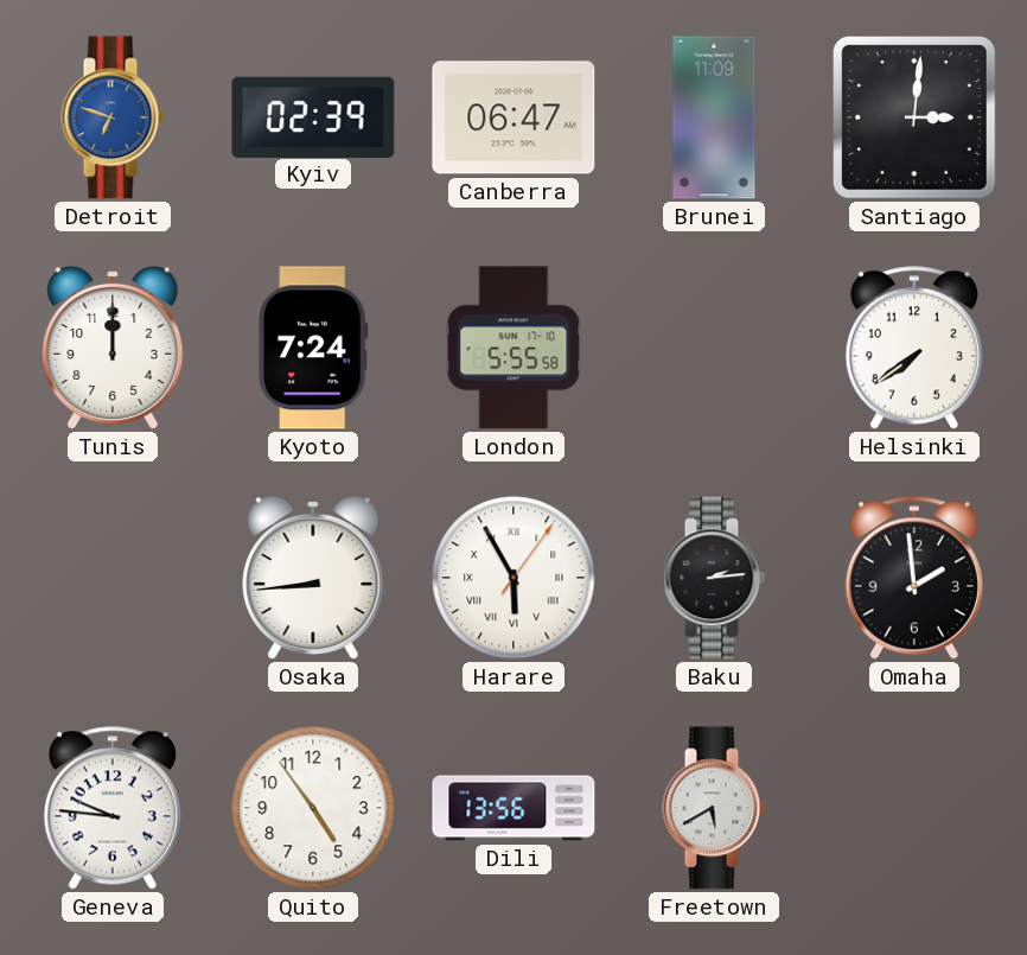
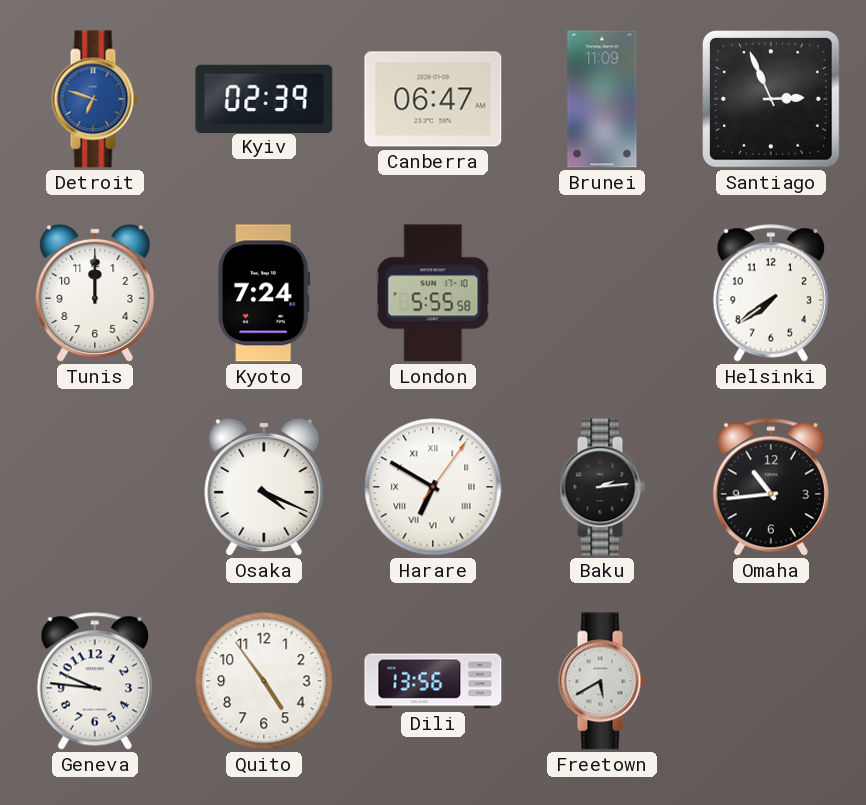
Santiago: 3:01 -> 2:56
Osaka: 8:44 -> 4:19
Harare: 5:55 -> 6:50
Omaha: 1:59 -> 10:44
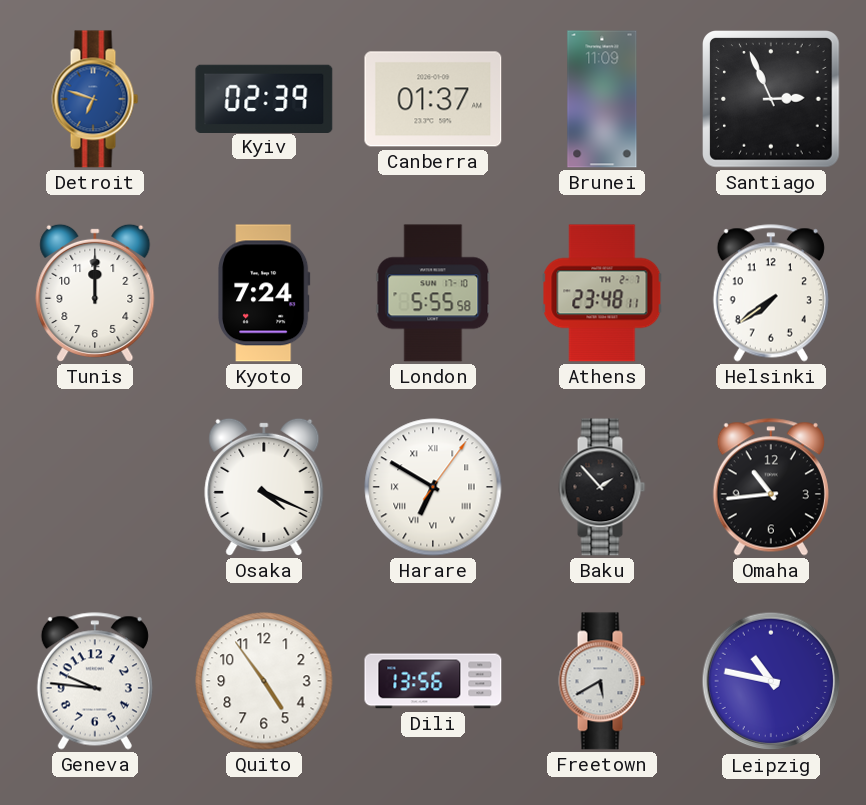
Canberra: 06:47 -> 01:37
Athens: none -> 23:48
Baku: 2:14 -> 1:53
Leipzig: none -> 10:47
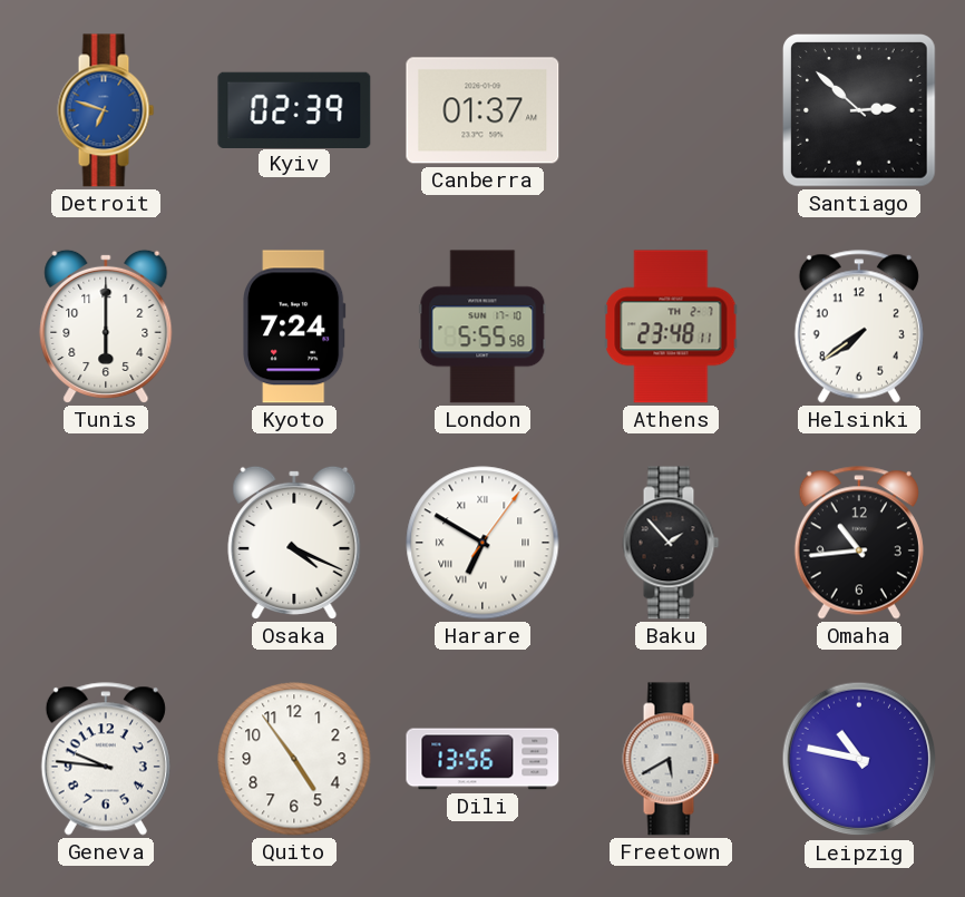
Brunei: 11:09 -> none
Santiago: 2:56 -> 2:52
Tunis: 12:00 -> 6:00
